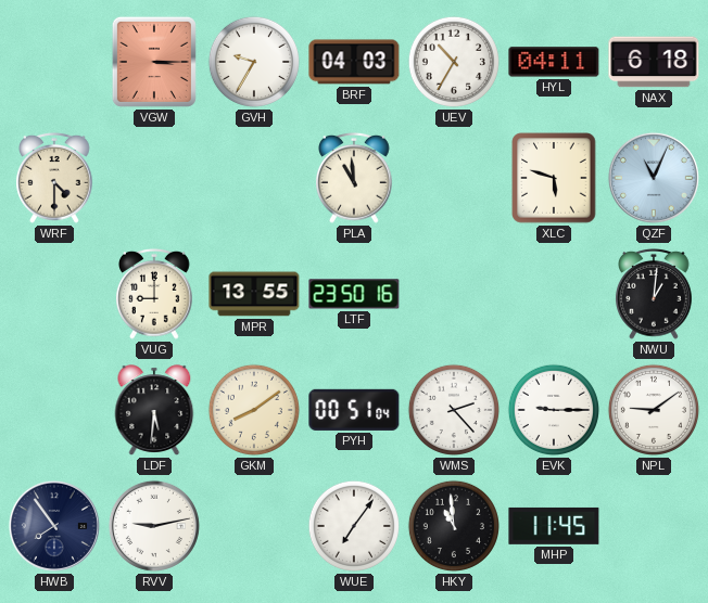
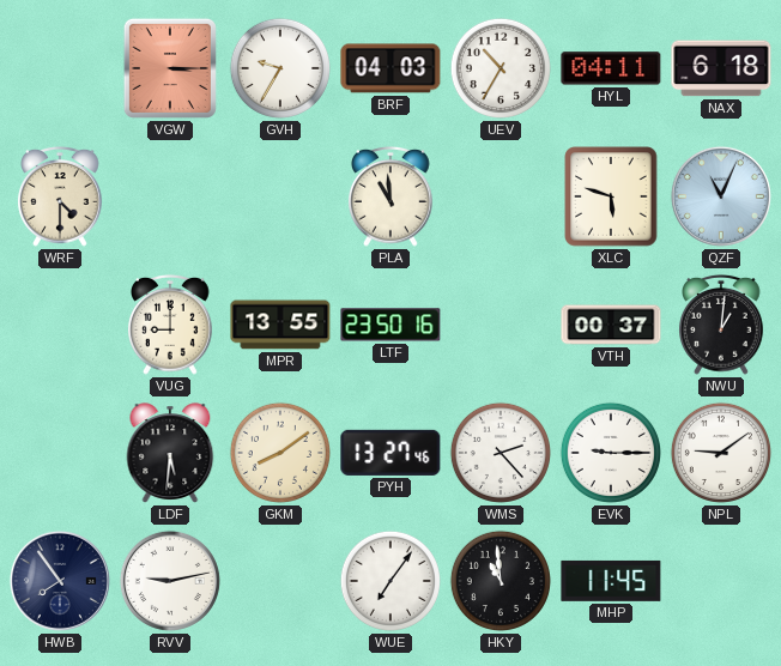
VTH: none -> 00:37
PYH: 00:51 -> 13:27
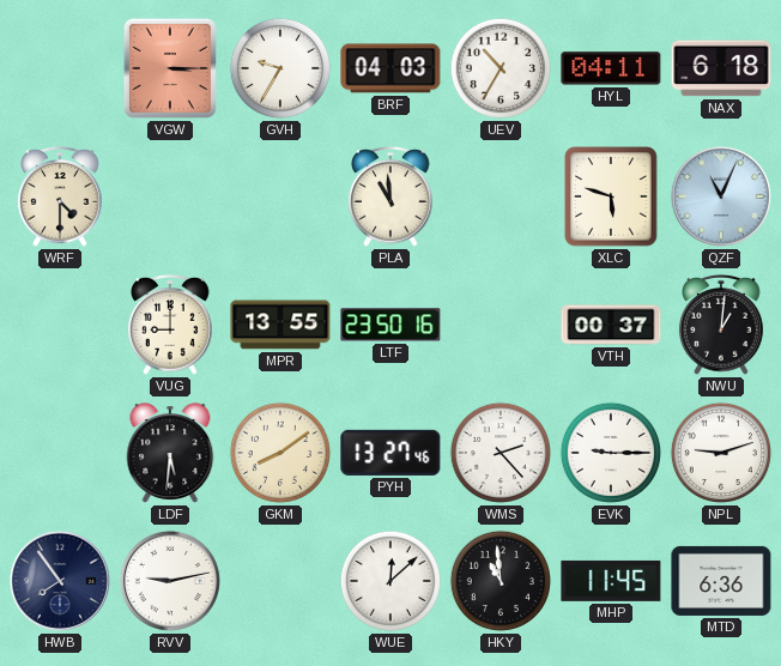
NPL: 9:09 -> 9:12
WUE: 7:06 -> 12:08
MTD: none -> 6:36
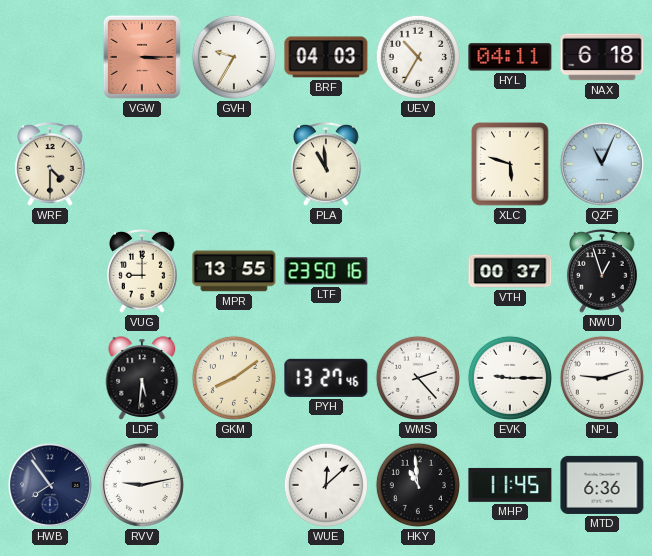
NWU: 1:01 -> 12:57
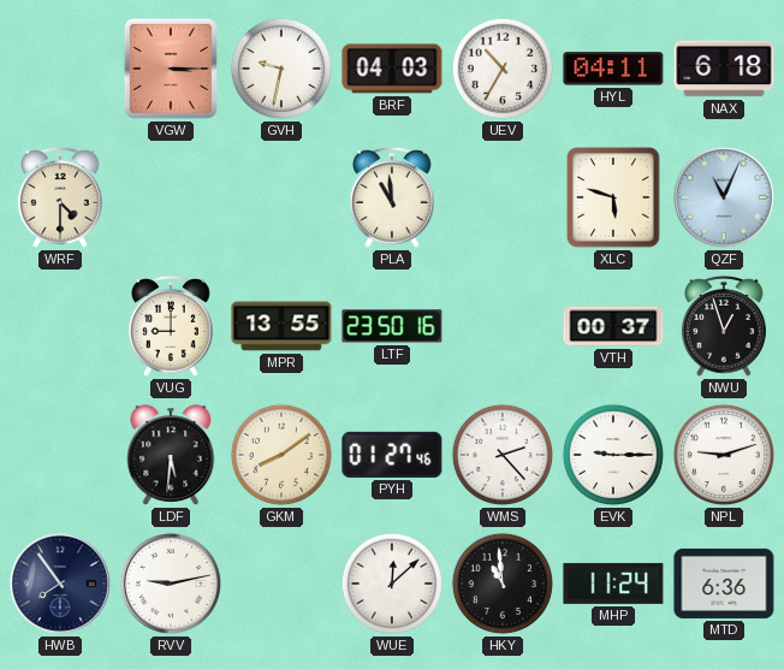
GVH: 9:35 -> 9:32
PYH: 13:27 -> 01:27
MHP: 11:45 -> 11:24
